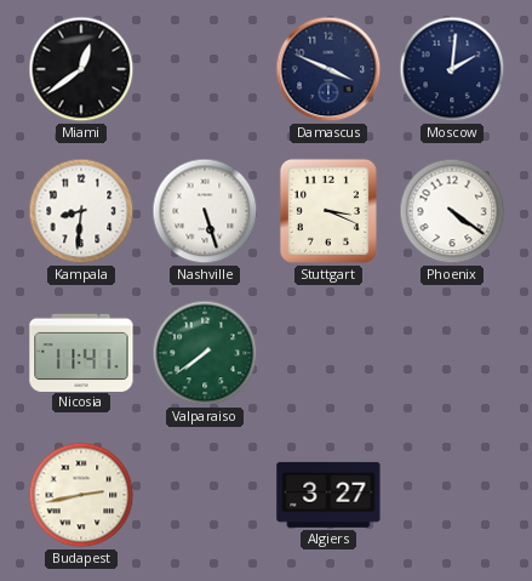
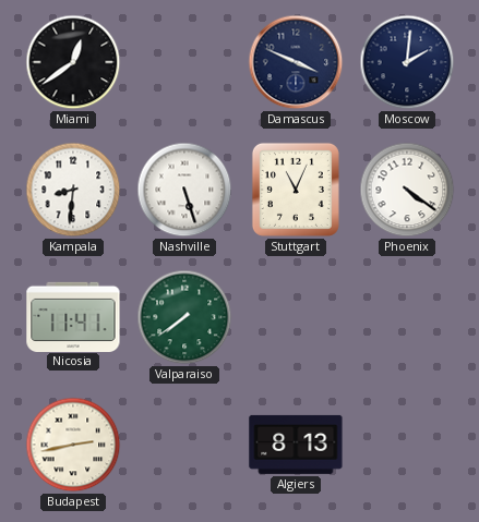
Stuttgart: 3:19 -> 11:04
Algiers: 3:27 -> 8:13
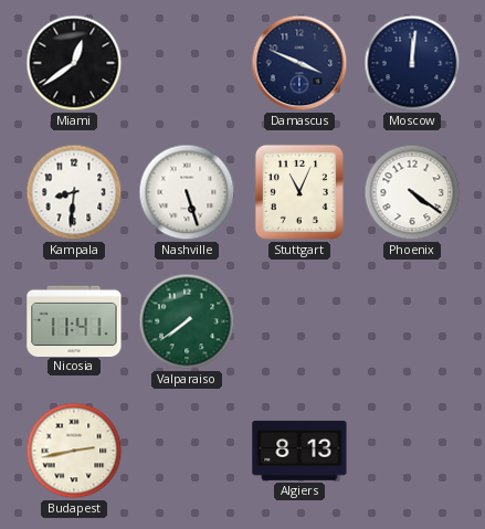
Moscow: 2:01 -> 12:01
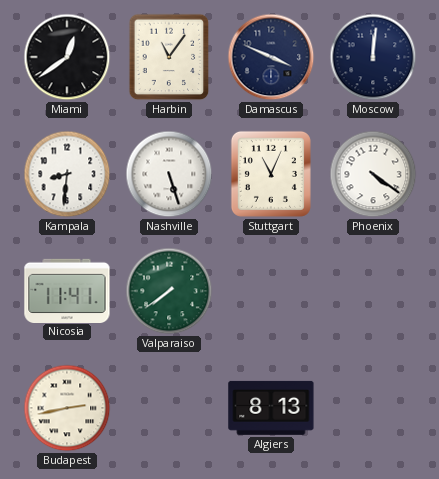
Harbin: none -> 11:06
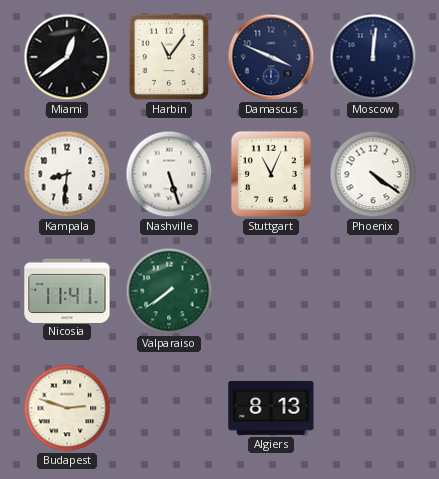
Budapest: 2:43 -> 2:48
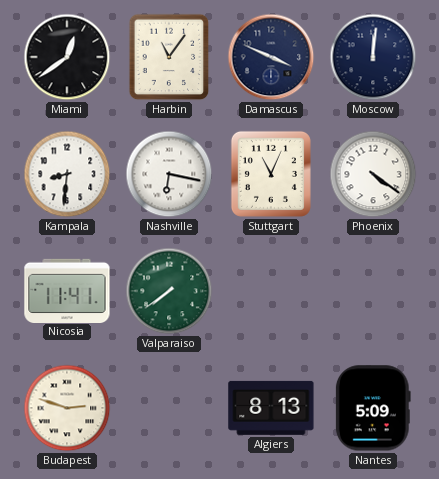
Nashville: 5:27 -> 6:17
Nantes: none -> 5:09
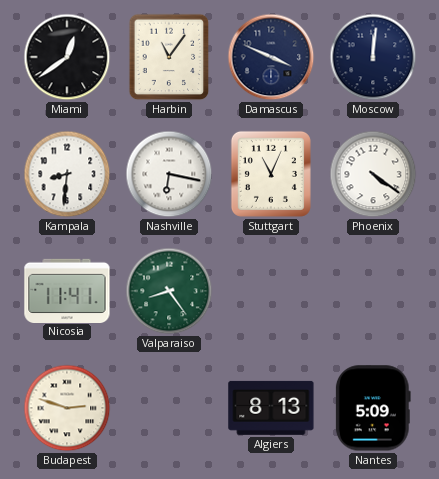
Valparaiso: 7:39 -> 8:24
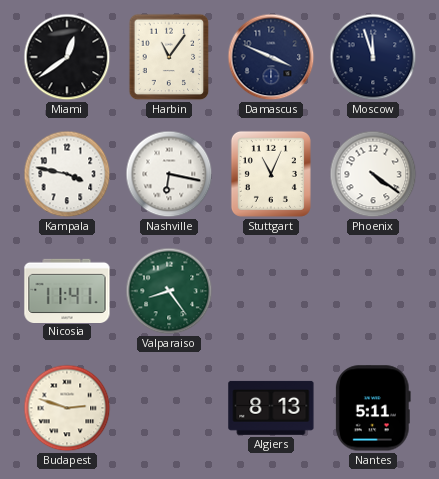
Moscow: 12:01 -> 11:57
Kampala: 8:31 -> 3:47
Nantes: 5:09 -> 5:11
